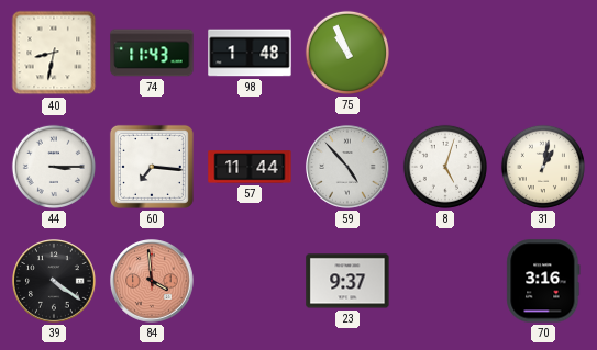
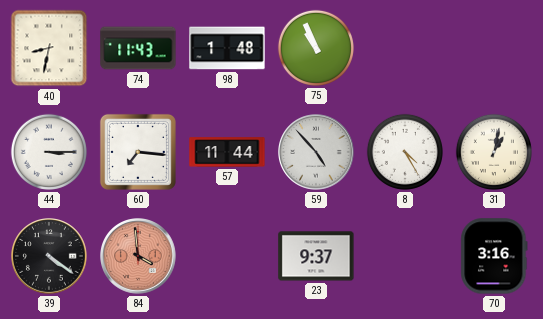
8: 5:03 -> 4:25
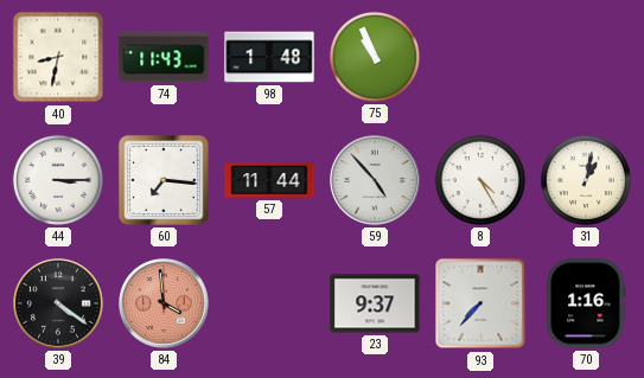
93: none -> 7:37
70: 3:16 -> 1:16
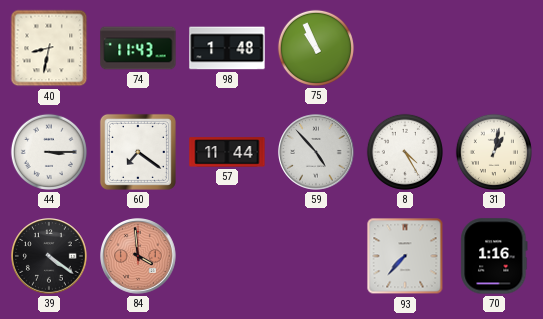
60: 7:16 -> 7:21
23: 9:37 -> none
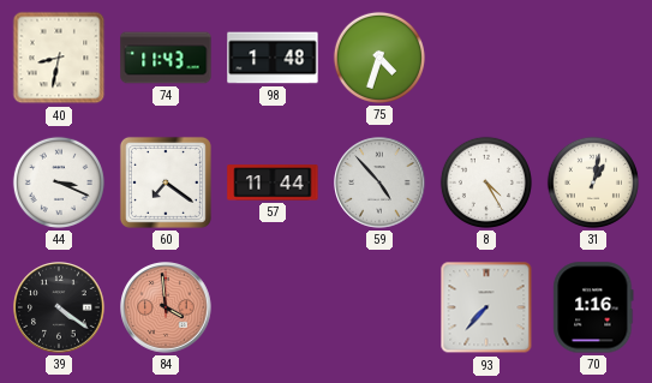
75: 10:56 -> 4:33
44: 3:15 -> 3:19
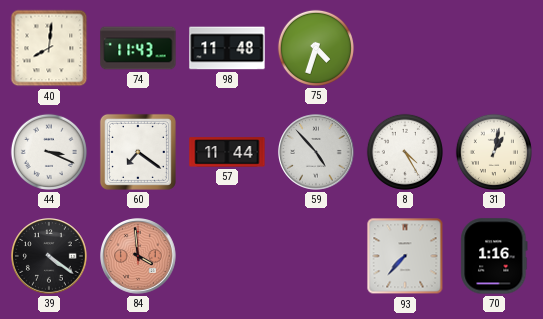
40: 8:32 -> 8:01
98: 1:48 -> 11:48
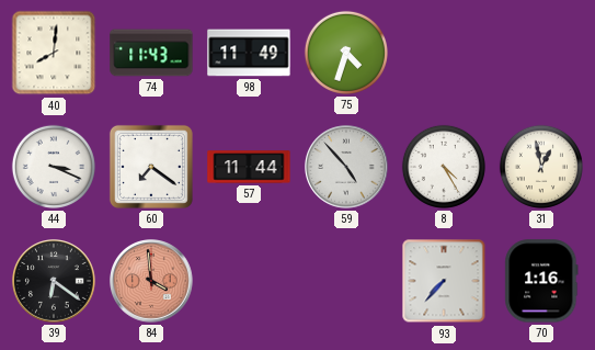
98: 11:48 -> 11:49
31: 1:02 -> 12:58
39: 4:21 -> 6:21
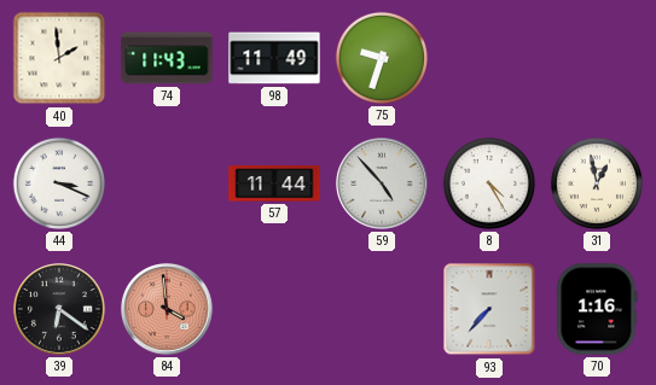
40: 8:01 -> 1:59
75: 4:33 -> 9:33
60: 7:21 -> none
